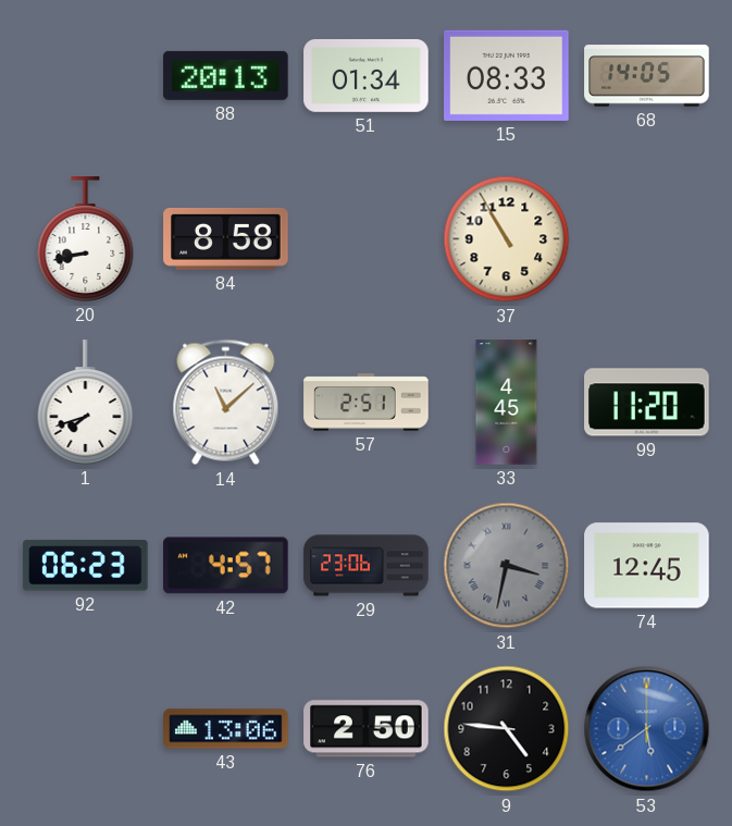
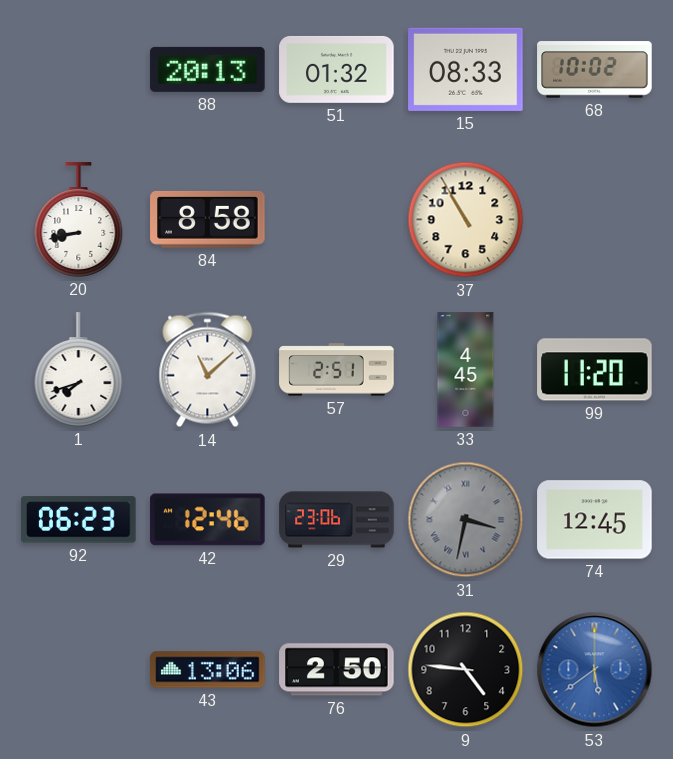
51: 01:34 -> 01:32
68: 14:05 -> 10:02
42: 4:57 -> 12:46
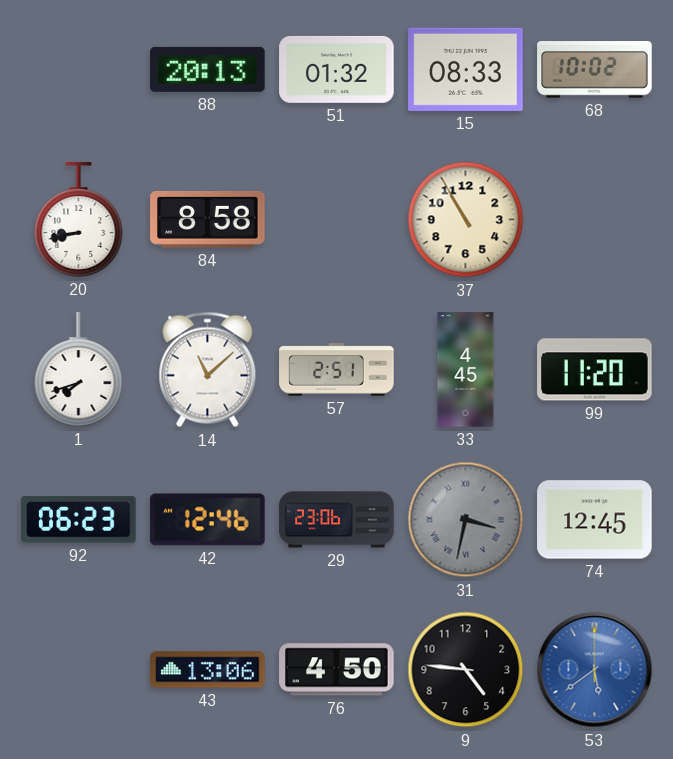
76: 2:50 -> 4:50
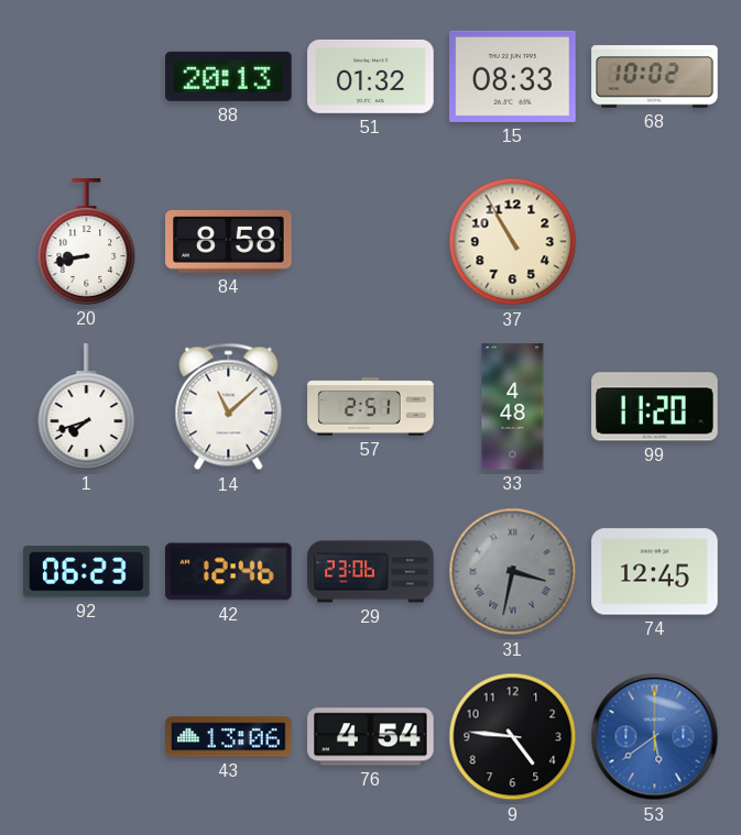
33: 4:45 -> 4:48
76: 4:50 -> 4:54
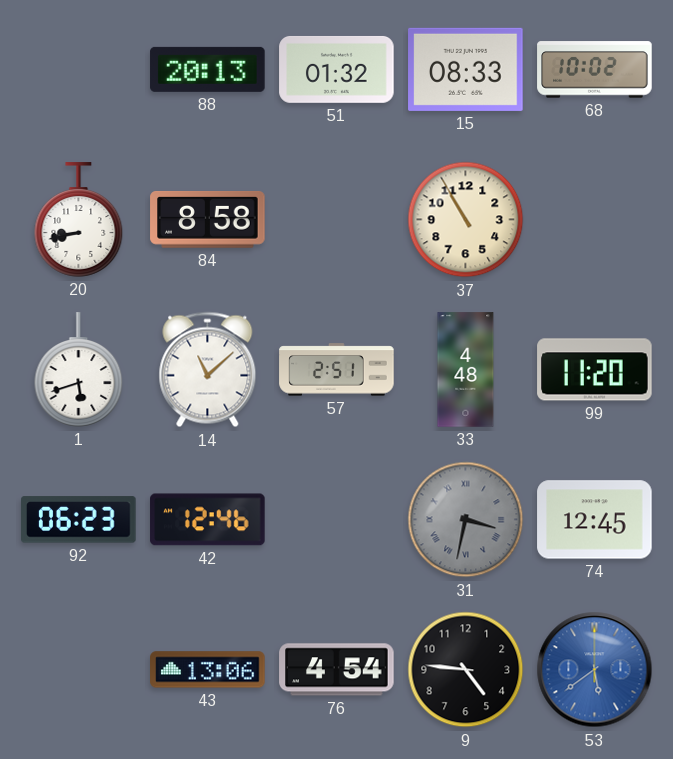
1: 7:42 -> 5:42
29: 23:06 -> none
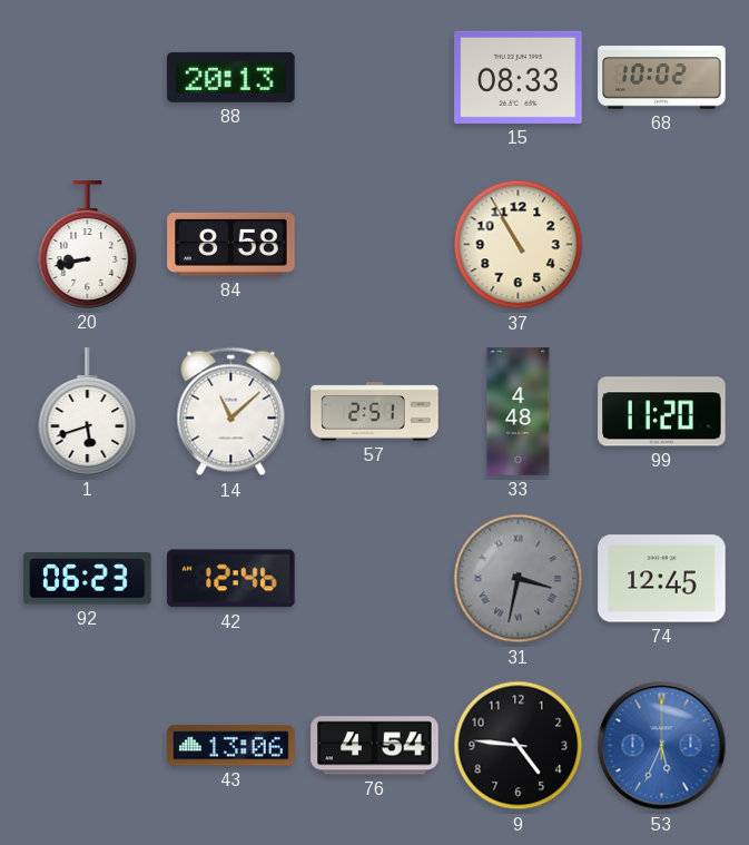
51: 01:32 -> none
53: 5:39 -> 5:34
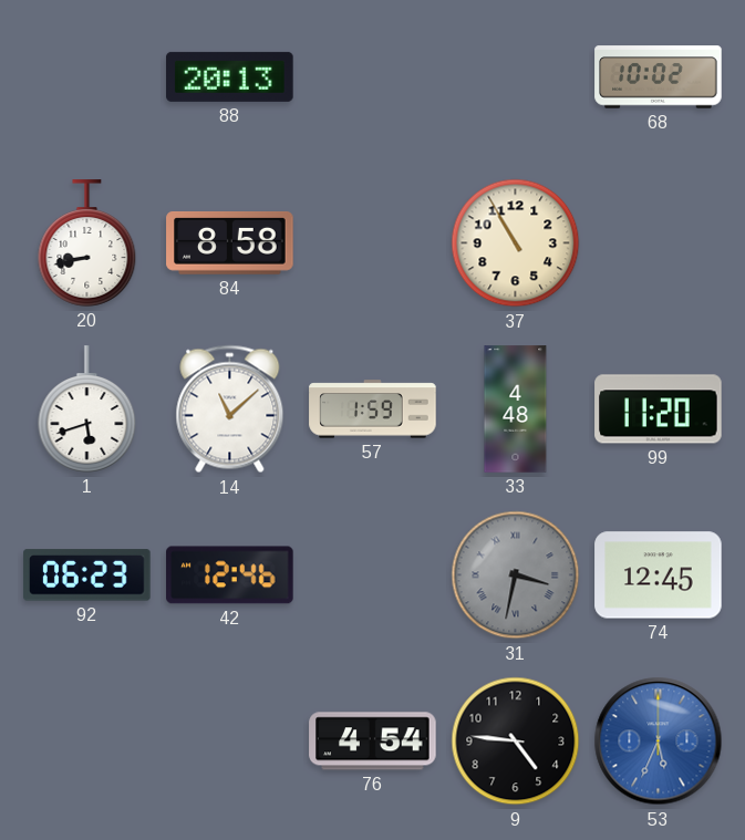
15: 08:33 -> none
57: 2:51 -> 1:59
43: 13:06 -> none
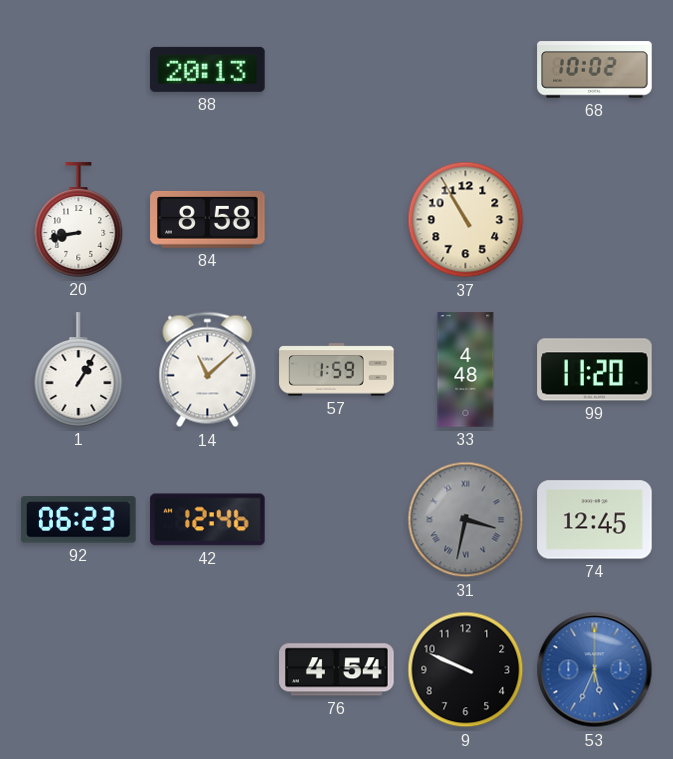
1: 5:42 -> 1:05
9: 4:46 -> 9:49
